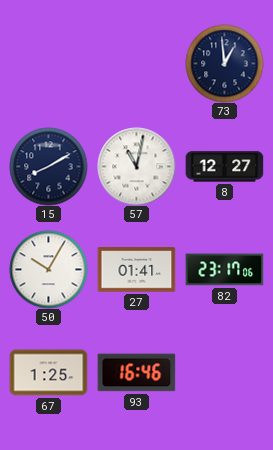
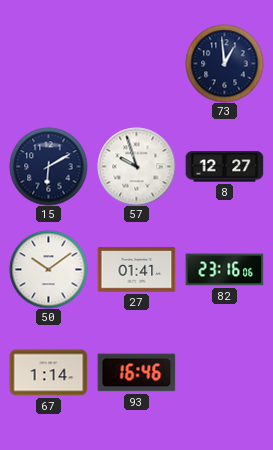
15: 8:10 -> 6:10
57: 11:02 -> 9:57
50: 10:05 -> 10:09
82: 23:17 -> 23:16
67: 1:25 -> 1:14
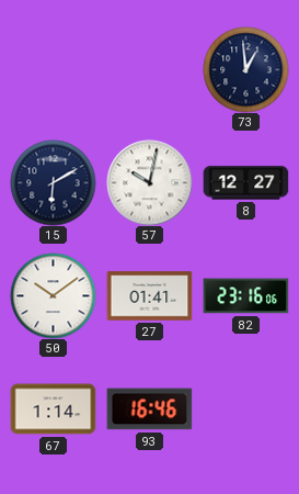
57: 9:57 -> 10:02
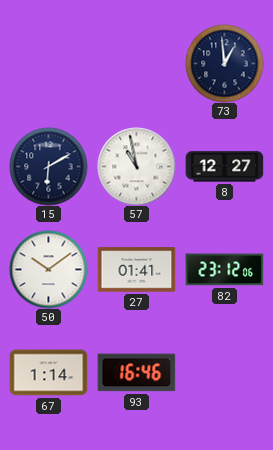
57: 10:02 -> 10:58
82: 23:16 -> 23:12
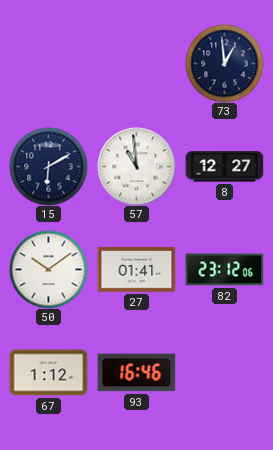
57: 10:58 -> 10:59
67: 1:14 -> 1:12
